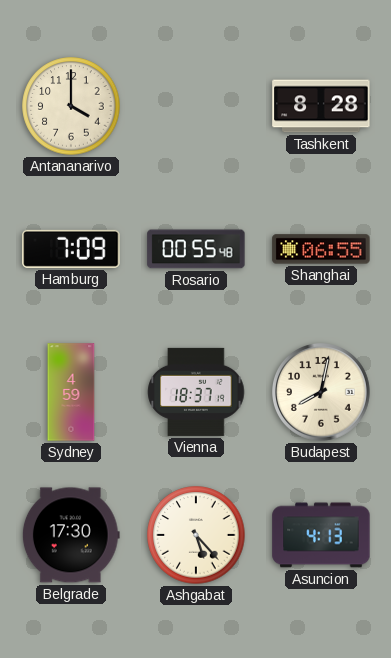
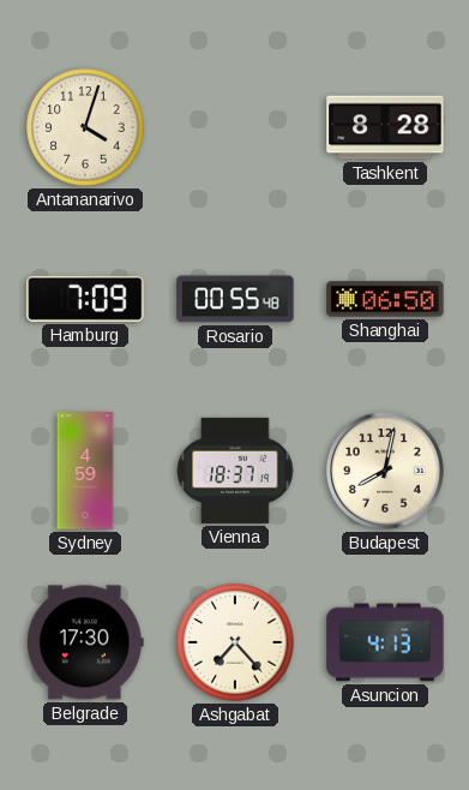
Antananarivo: 4:00 -> 4:03
Shanghai: 06:55 -> 06:50
Ashgabat: 5:23 -> 7:23
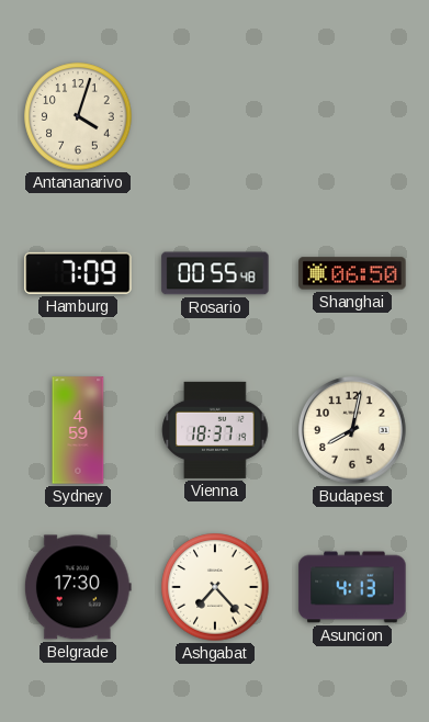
Tashkent: 8:28 -> none
